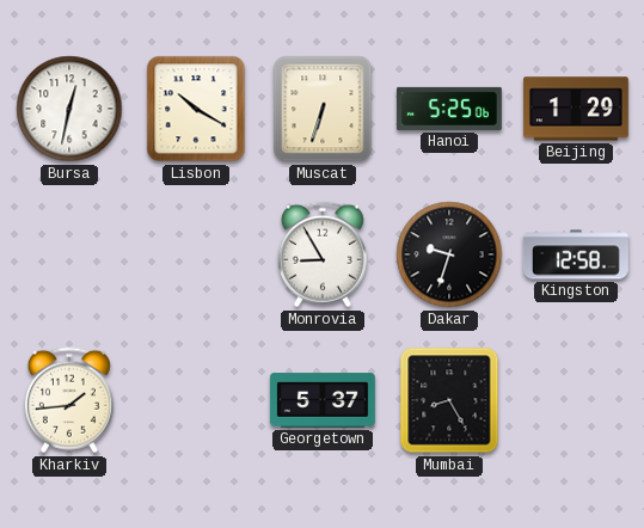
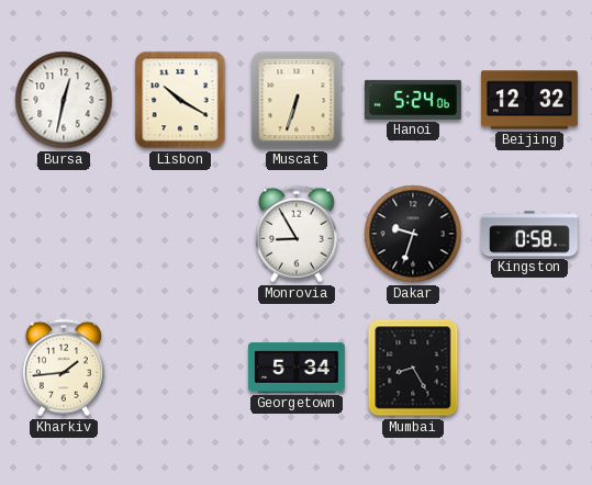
Hanoi: 5:25 -> 5:24
Beijing: 1:29 -> 12:32
Kingston: 12:58 -> 0:58
Georgetown: 5:37 -> 5:34
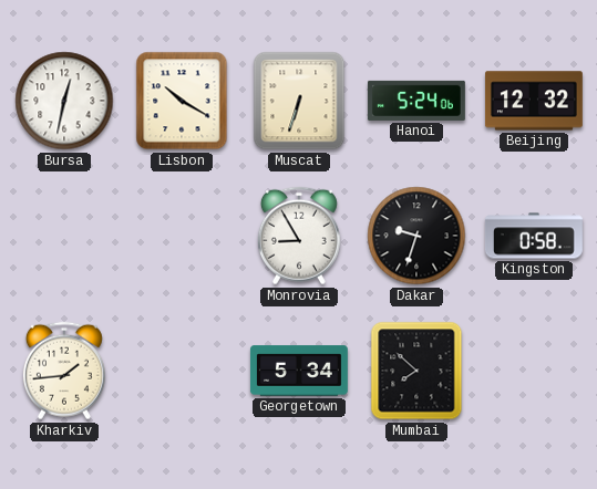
Mumbai: 8:25 -> 7:52
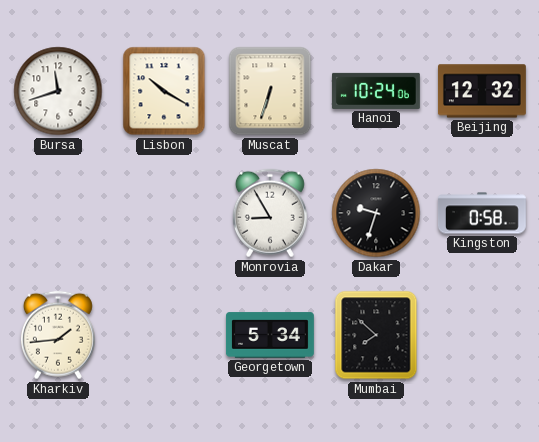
Bursa: 12:32 -> 11:42
Hanoi: 5:24 -> 10:24
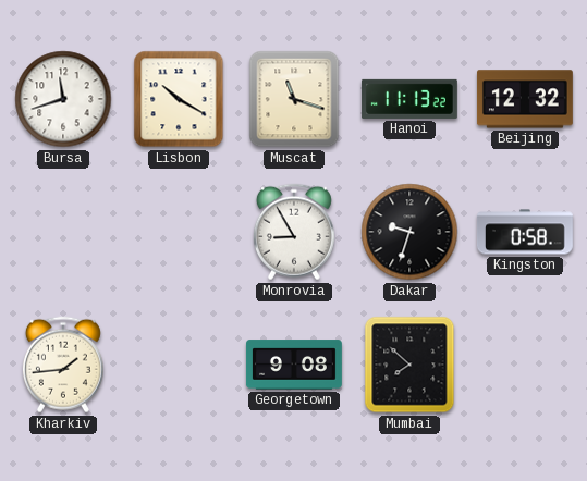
Muscat: 6:33 -> 11:18
Hanoi: 10:24 -> 11:13
Georgetown: 5:34 -> 9:08
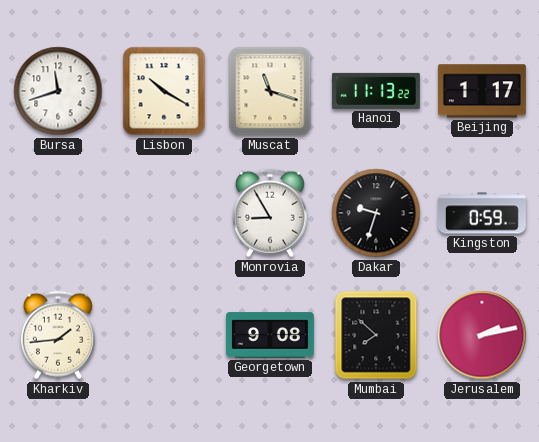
Beijing: 12:32 -> 1:17
Kingston: 0:58 -> 0:59
Jerusalem: none -> 2:13
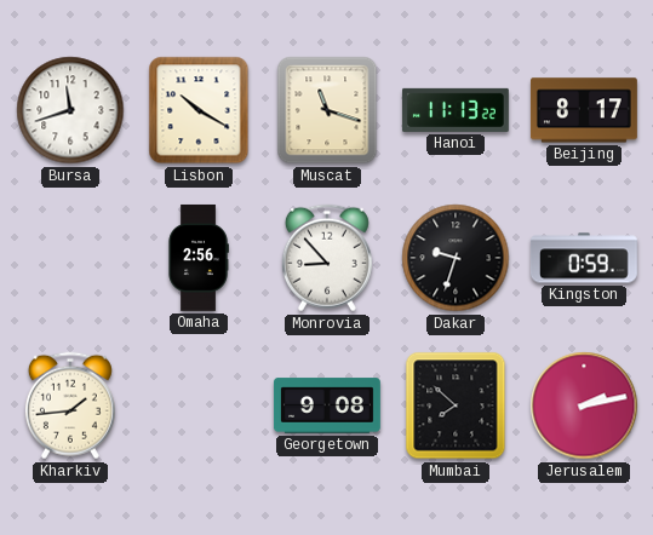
Beijing: 1:17 -> 8:17
Omaha: none -> 2:56
Monrovia: 8:55 -> 8:53
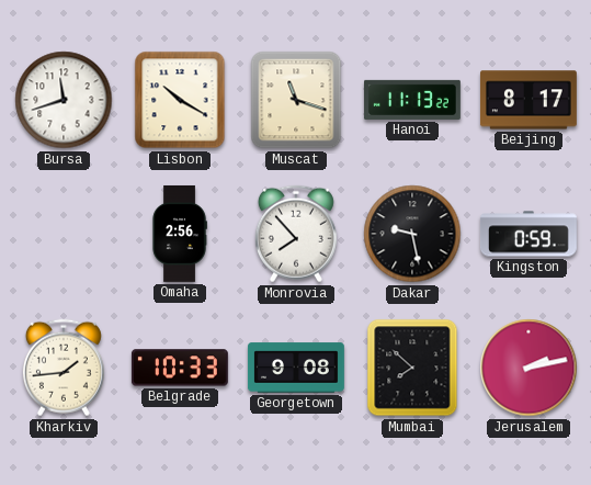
Monrovia: 8:53 -> 7:53
Dakar: 9:33 -> 9:28
Belgrade: none -> 10:33
